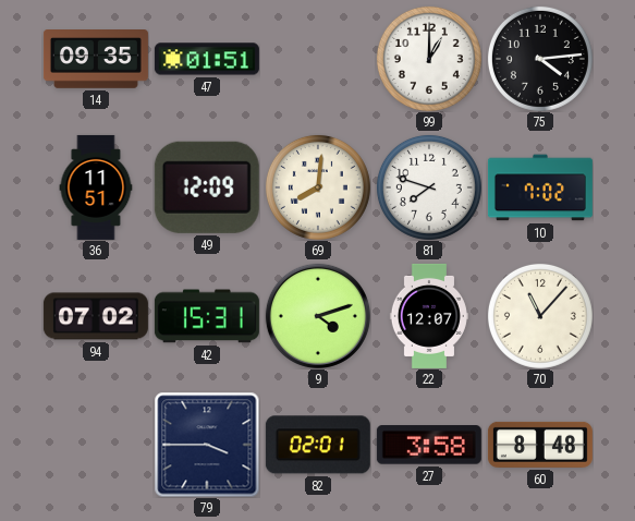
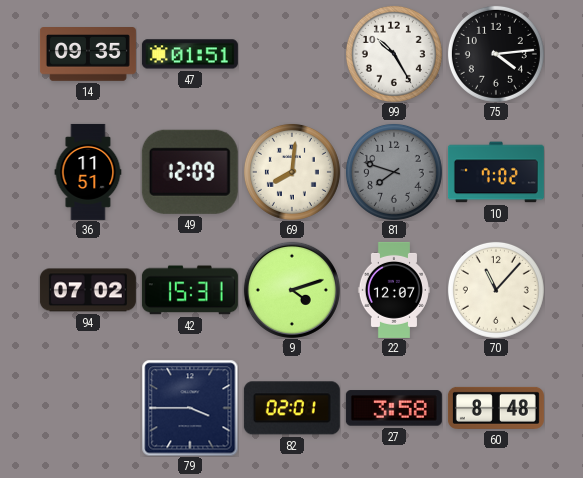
99: 1:00 -> 10:25
81 dial: white -> grey
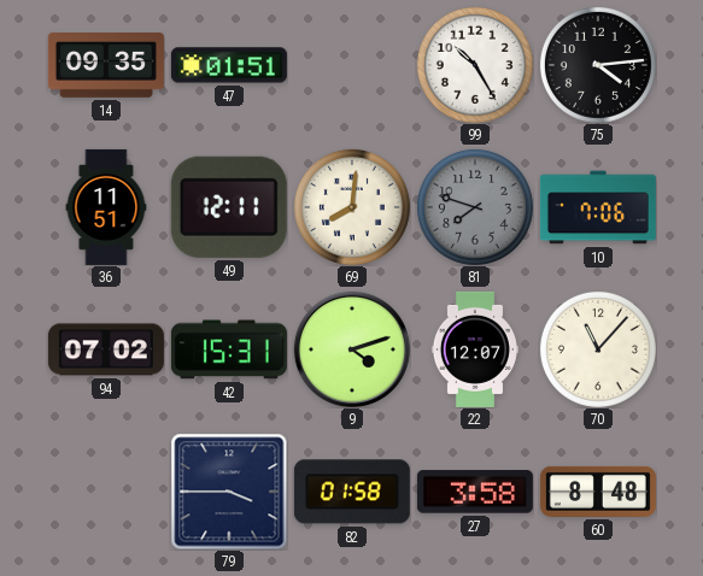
49: 12:09 -> 12:11
10: 7:02 -> 7:06
82: 02:01 -> 01:58
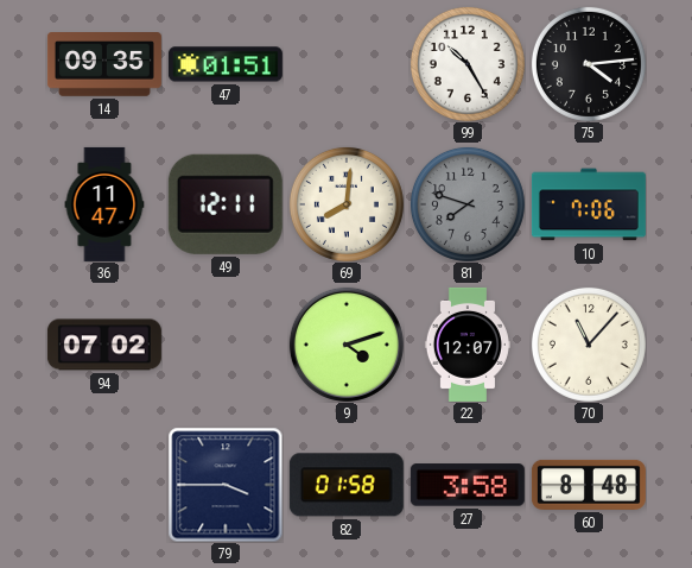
36: 11:51 -> 11:47
42: 15:31 -> none
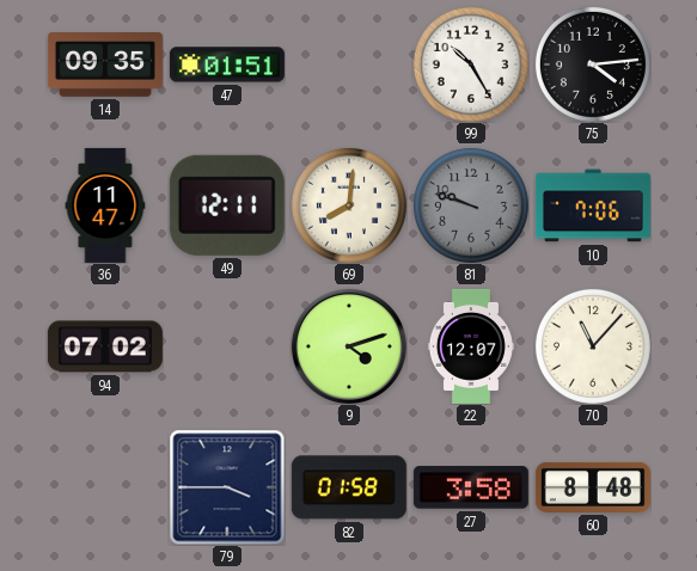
81: 7:48 -> 9:48
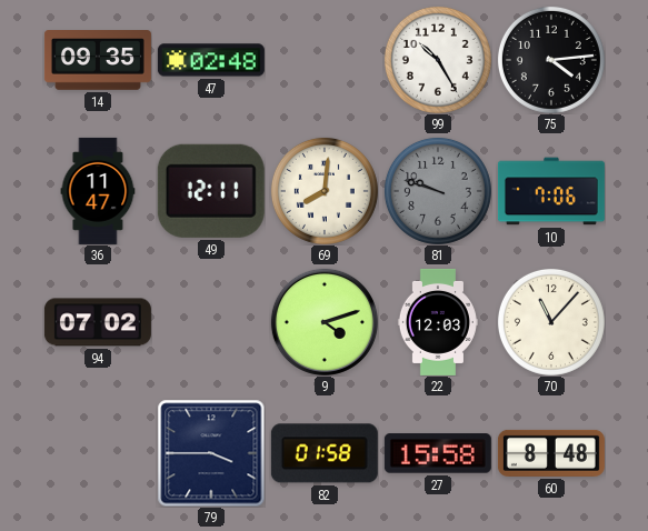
47: 01:51 -> 02:48
22: 12:07 -> 12:03
27: 3:58 -> 15:58
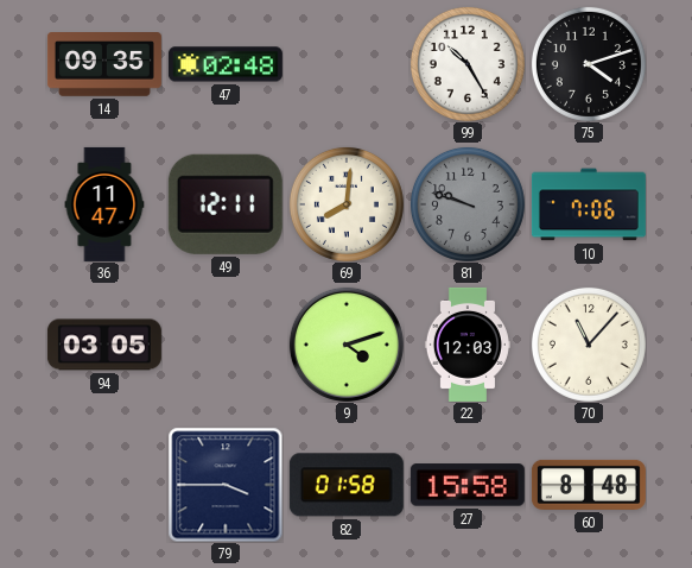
75: 4:14 -> 4:12
94: 07:02 -> 03:05
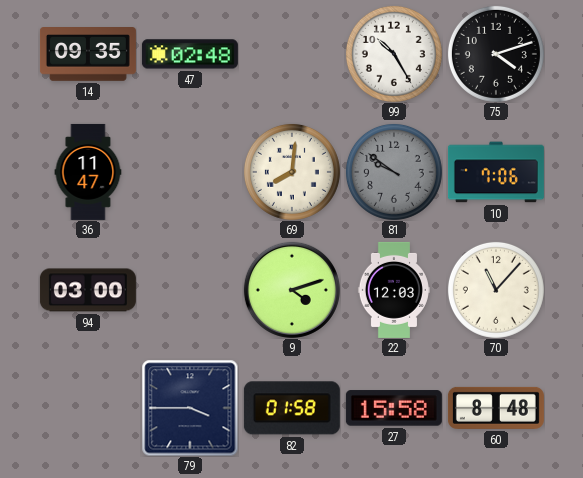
49: 12:11 -> none
81: 9:48 -> 9:51
94: 03:05 -> 03:00
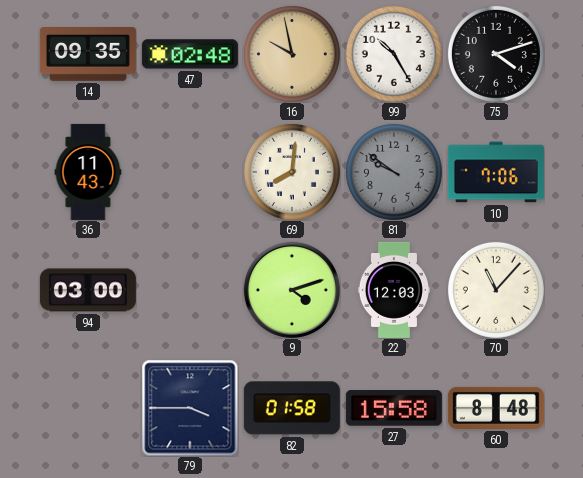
16: none -> 9:58
36: 11:47 -> 11:43
